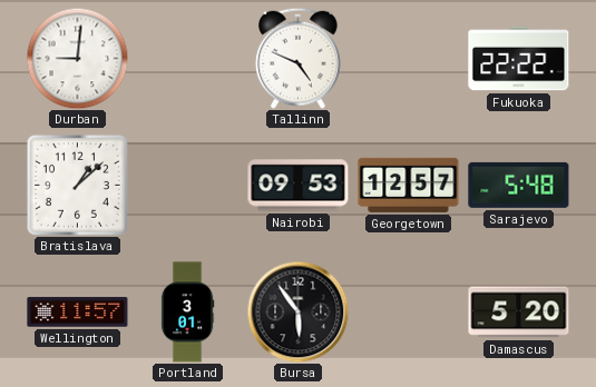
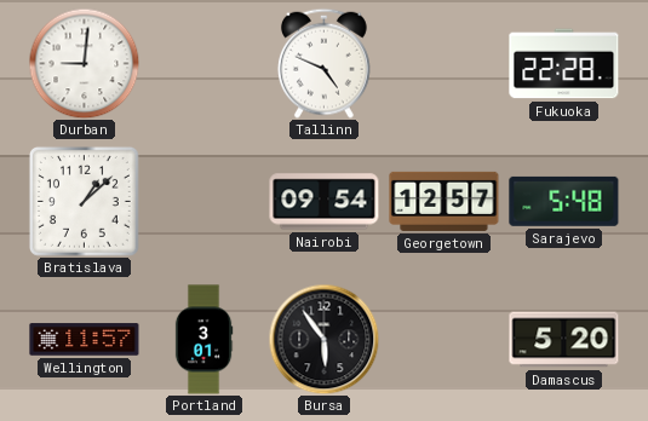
Fukuoka: 22:22 -> 22:28
Nairobi: 09:53 -> 09:54
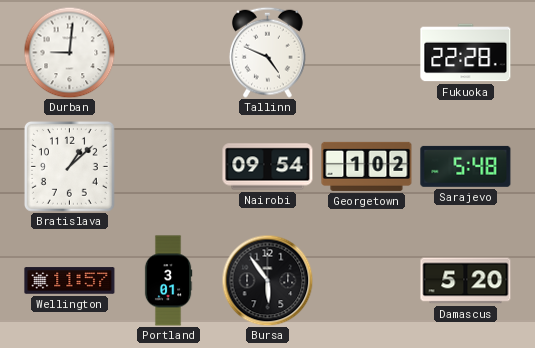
Georgetown: 12:57 -> 1:02
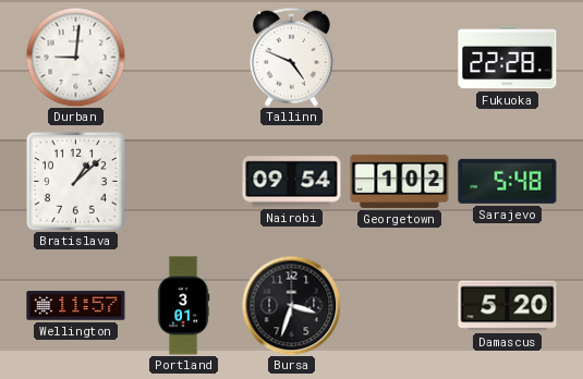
Bursa: 5:54 -> 3:33
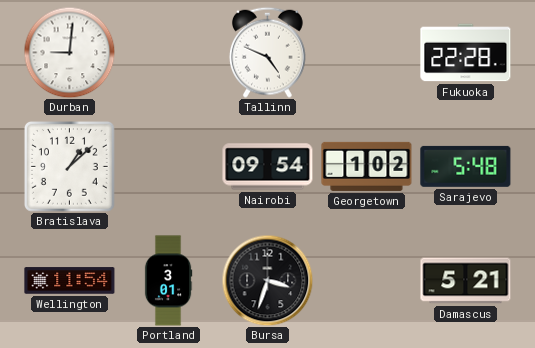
Wellington: 11:57 -> 11:54
Damascus: 5:20 -> 5:21
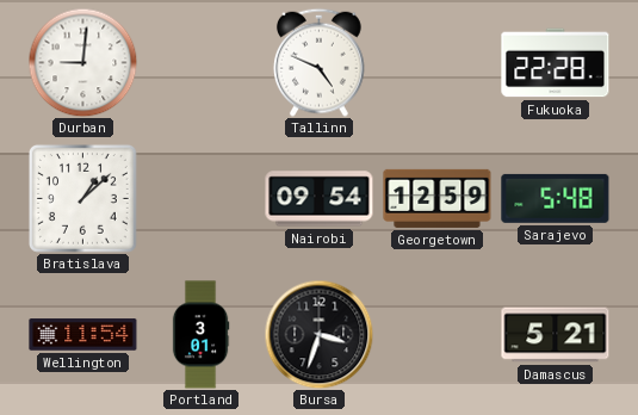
Georgetown: 1:02 -> 12:59
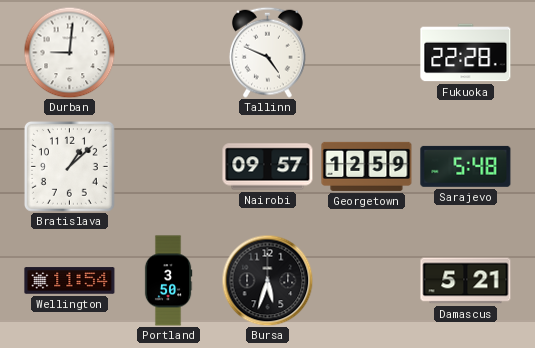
Nairobi: 09:54 -> 09:57
Portland: 3:01 -> 3:50
Bursa: 3:33 -> 5:33
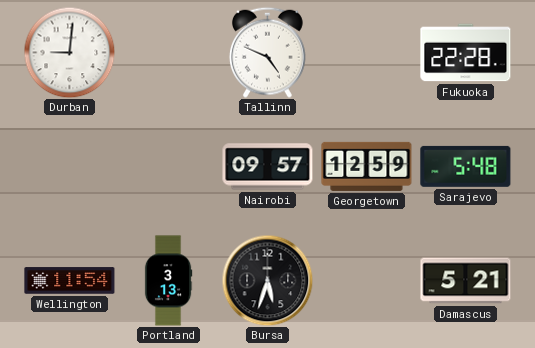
Bratislava: 1:08 -> none
Portland: 3:50 -> 3:13
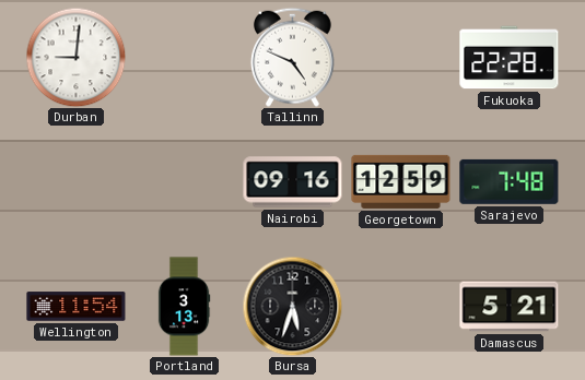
Nairobi: 09:57 -> 09:16
Sarajevo: 5:48 -> 7:48
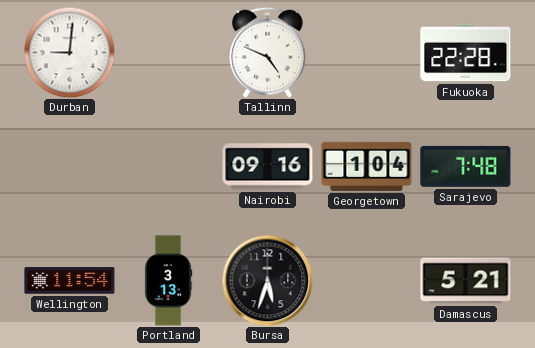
Georgetown: 12:59 -> 1:04
